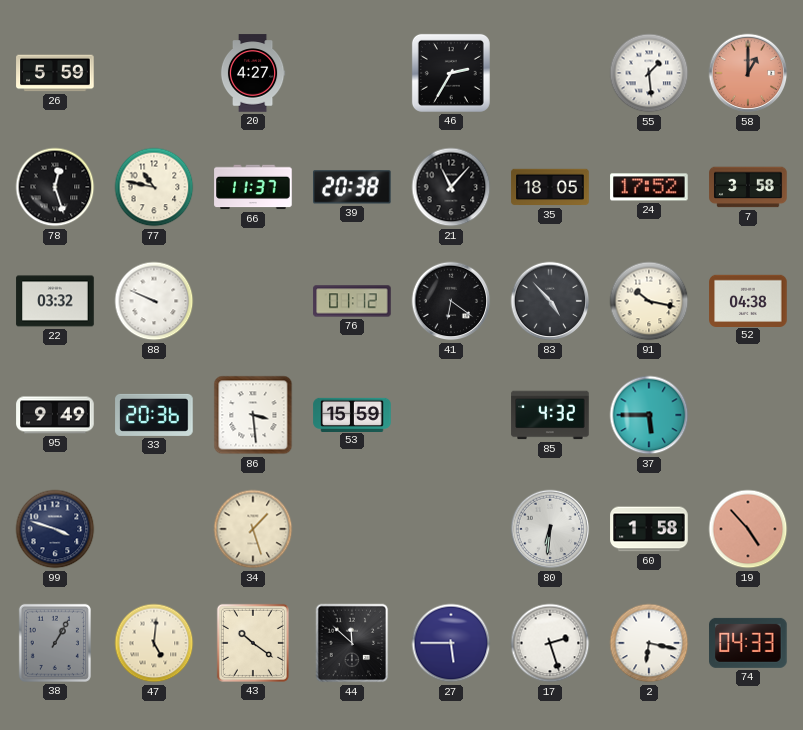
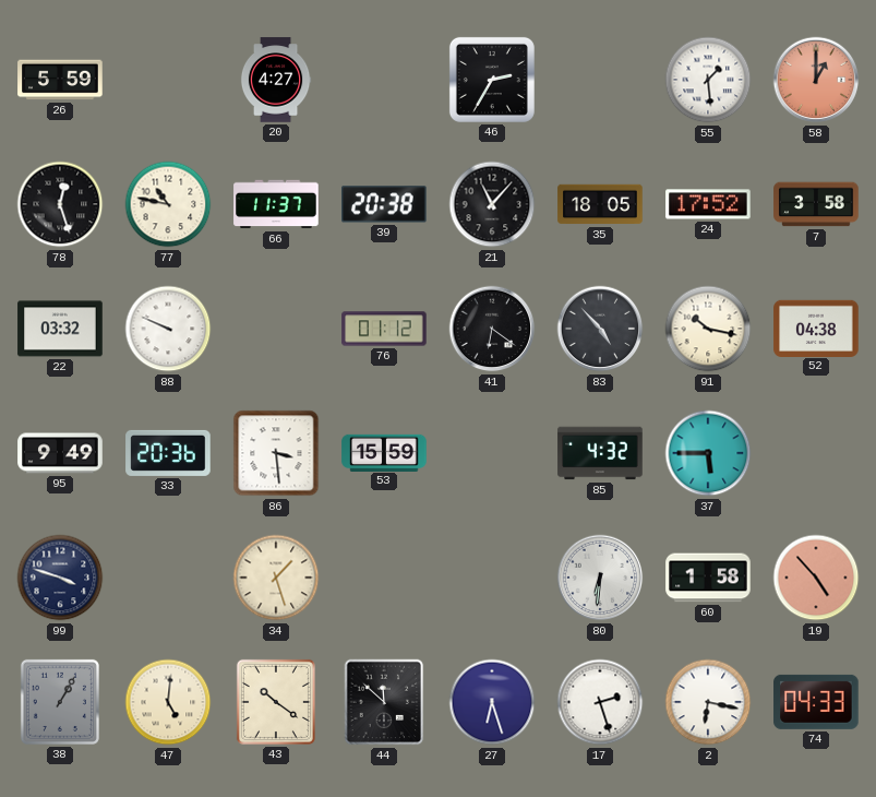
27: 5:45 -> 6:27
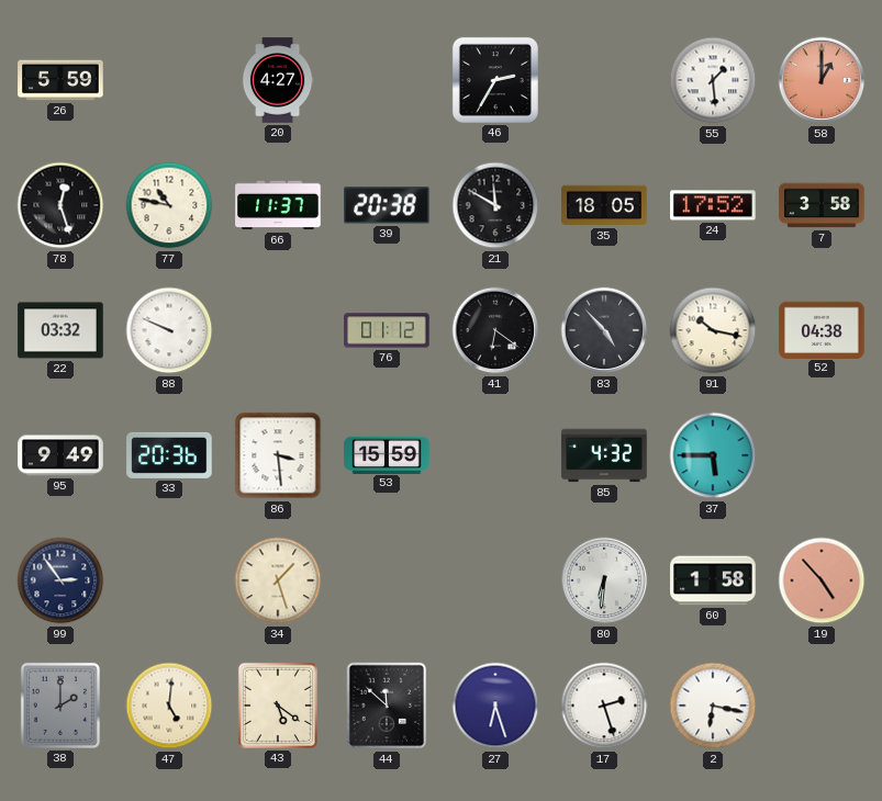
21: 11:07 -> 11:50
99: 3:48 -> 2:54
38: 1:05 -> 2:00
43: 10:21 -> 5:21
74: 04:33 -> none
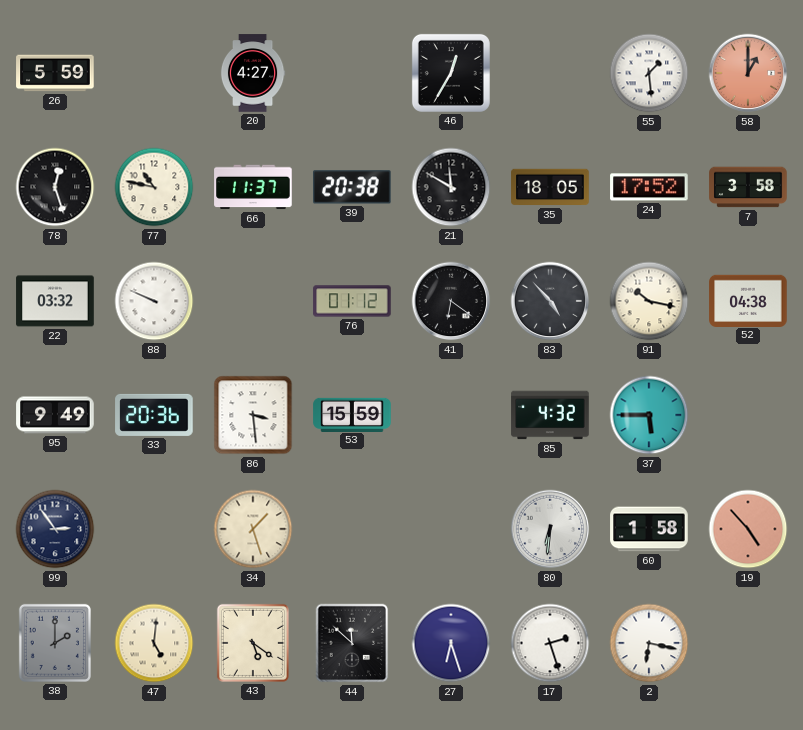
46: 2:35 -> 12:35
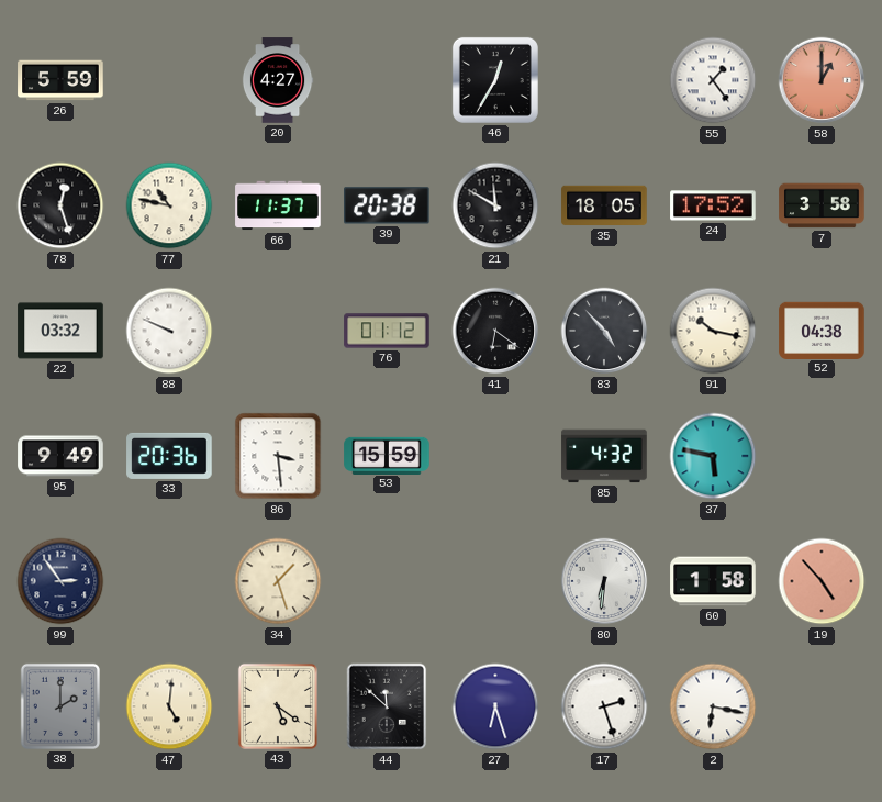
55: 1:29 -> 1:24
37: 5:45 -> 5:47
